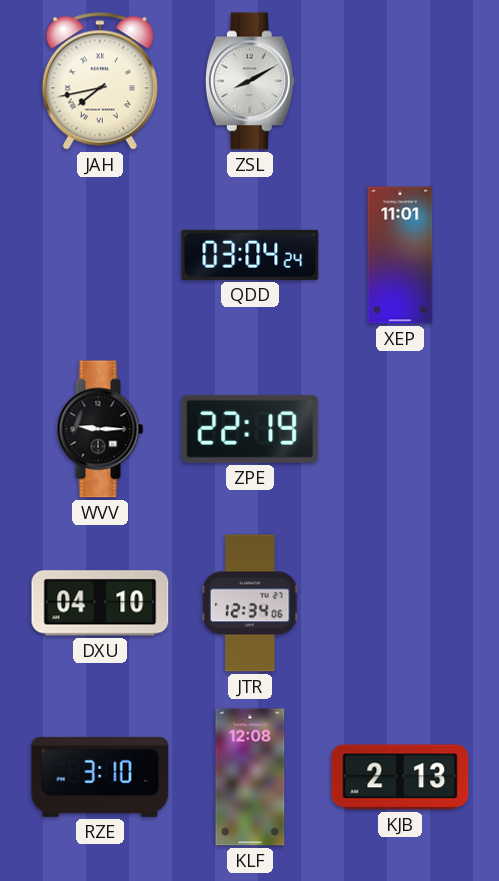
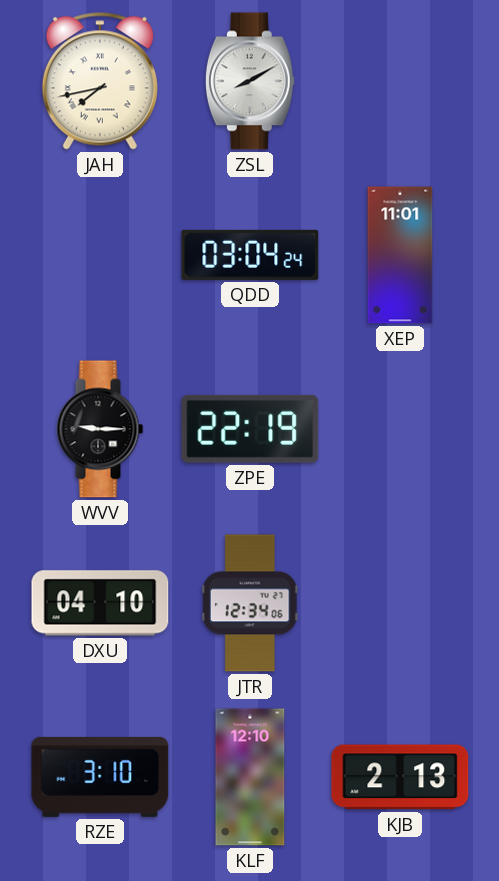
KLF: 12:08 -> 12:10
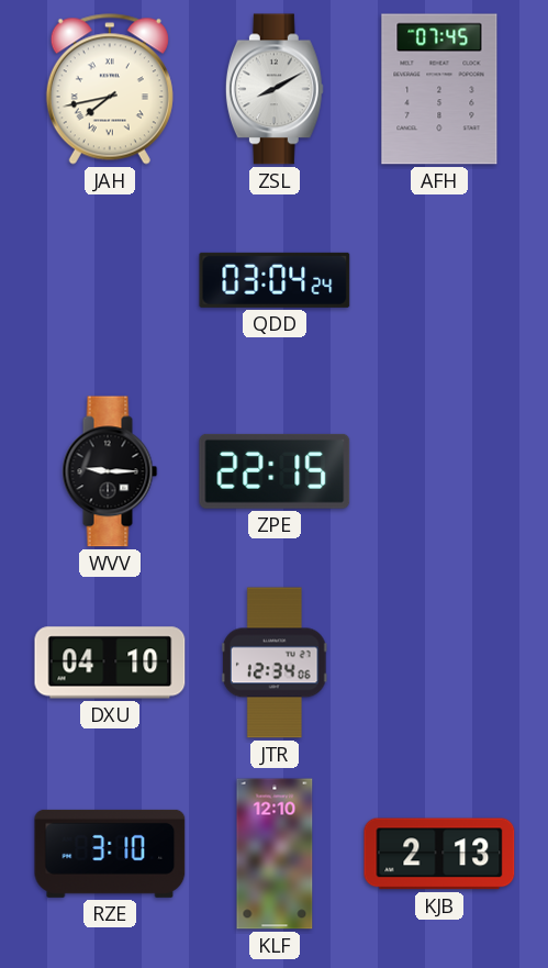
AFH: none -> 07:45
XEP: 11:01 -> none
ZPE: 22:19 -> 22:15
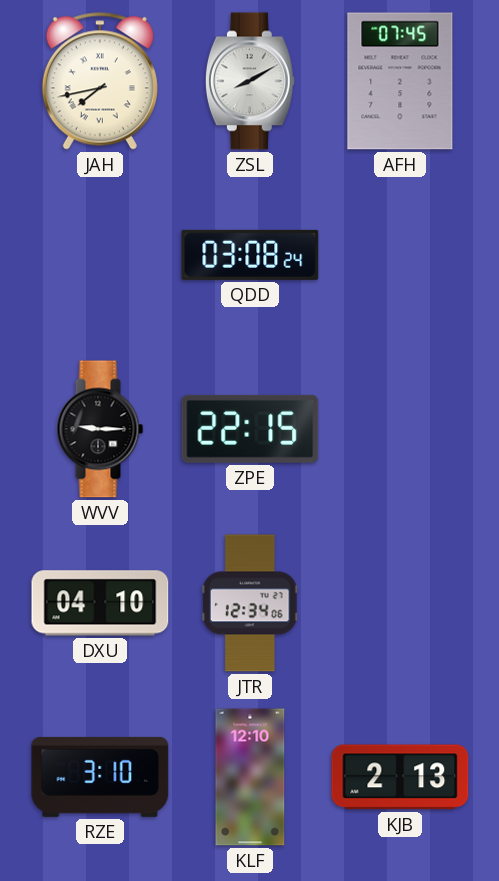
QDD: 03:04 -> 03:08
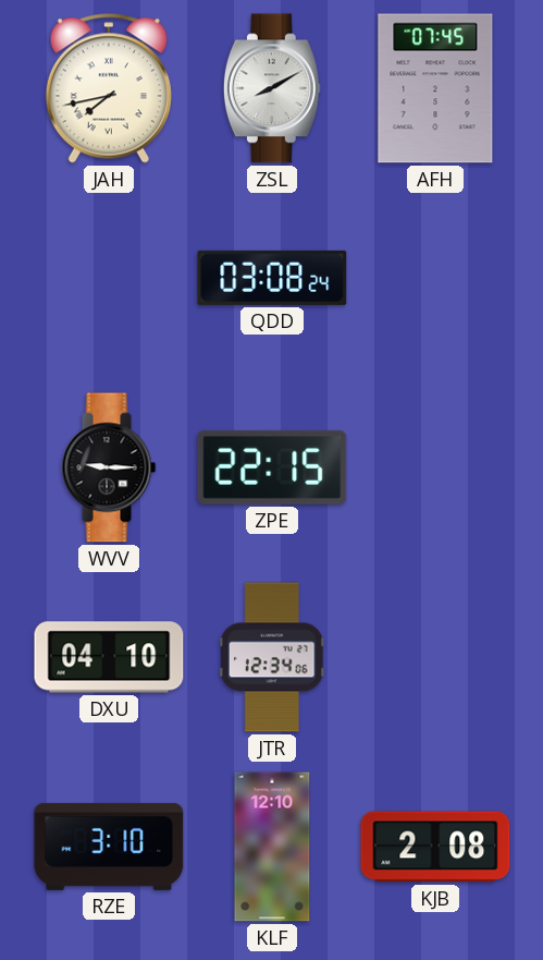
KJB: 2:13 -> 2:08
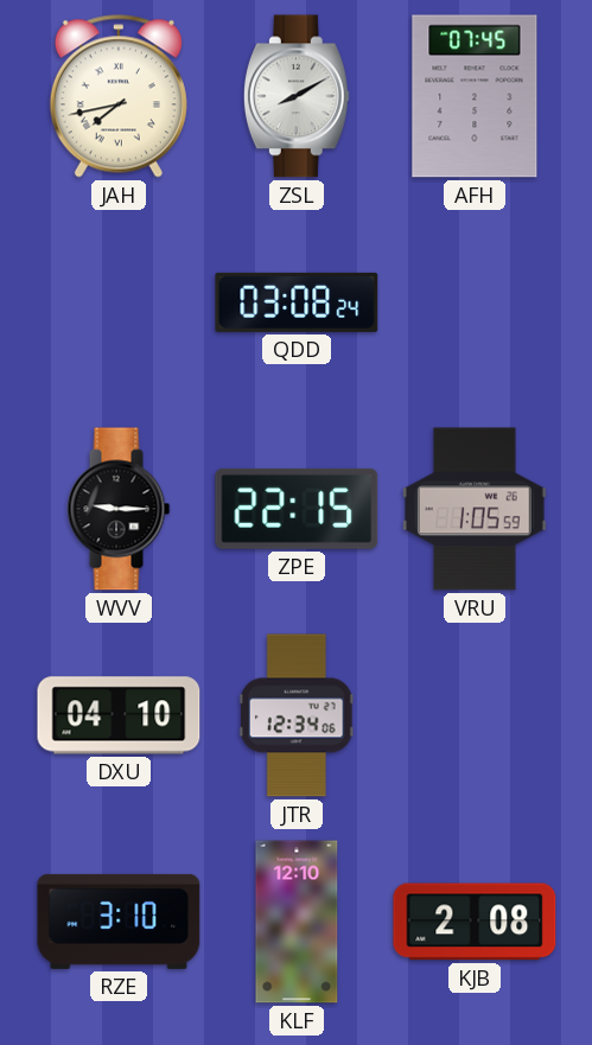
VRU: none -> 1:05
